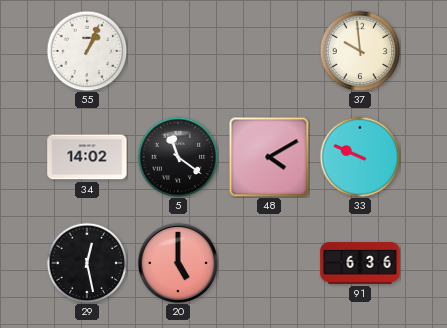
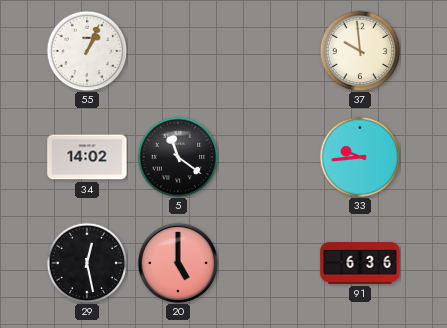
48: 4:10 -> none
33: 9:49 -> 9:44
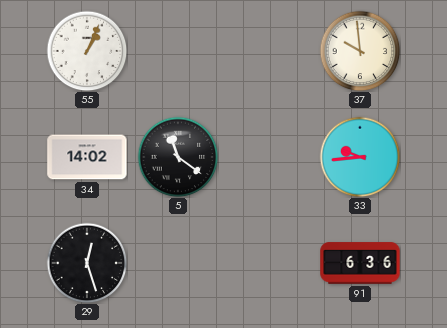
29: 12:28 -> 12:27
20: 5:00 -> none
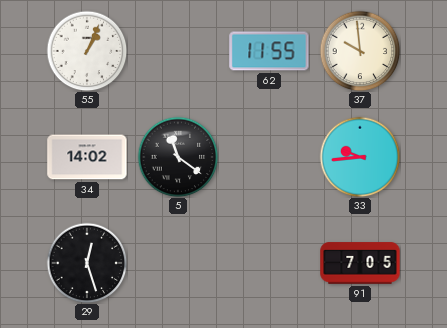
62: none -> 11:55
91: 6:36 -> 7:05
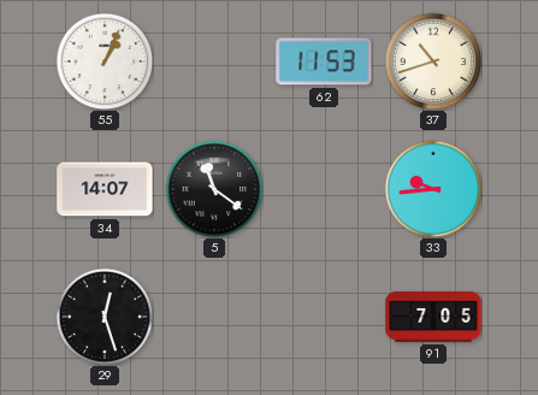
62: 11:55 -> 11:53
37: 9:59 -> 10:42
34: 14:02 -> 14:07
